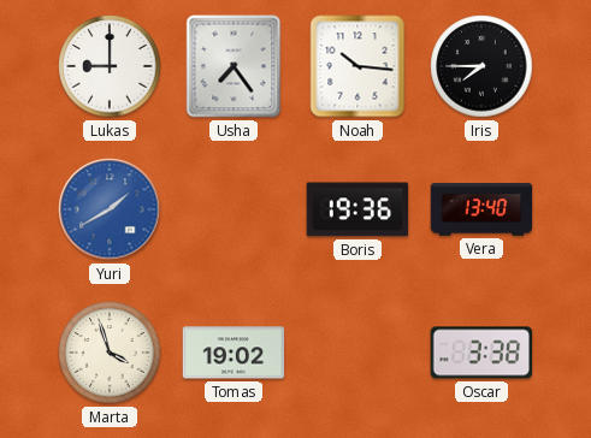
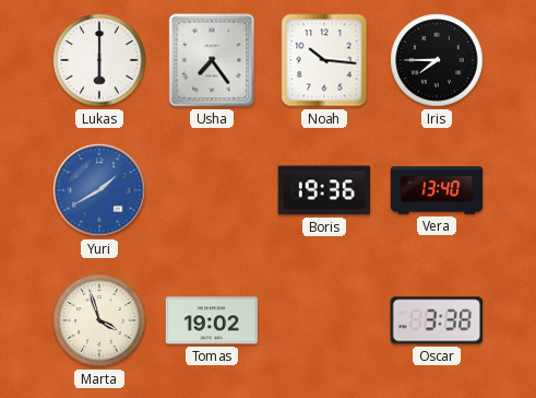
Lukas: 9:00 -> 6:00
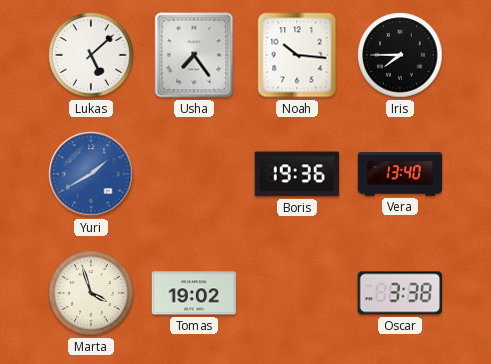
Lukas: 6:00 -> 5:08
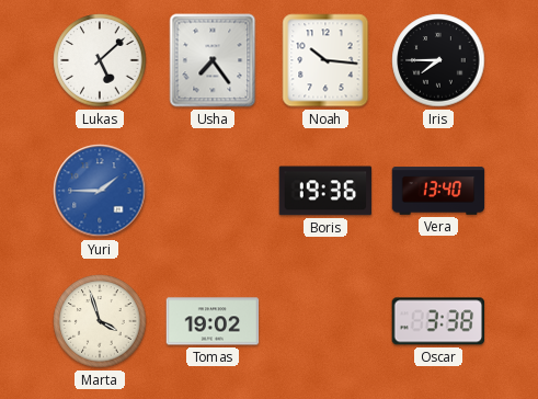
Yuri: 1:40 -> 1:45
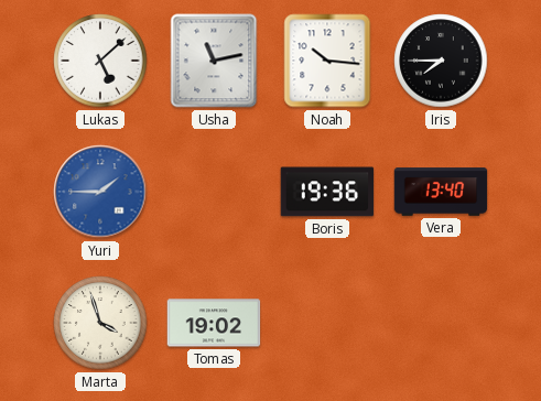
Usha: 7:24 -> 11:13
Oscar: 3:38 -> none
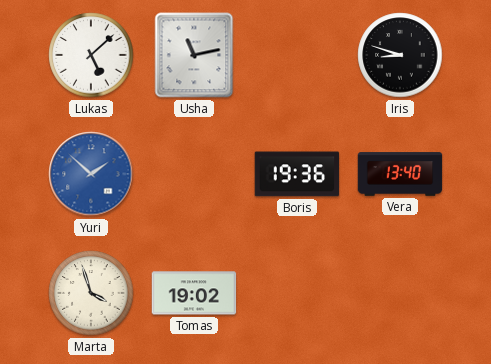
Noah: 10:16 -> none
Iris: 7:45 -> 8:48
Yuri: 1:45 -> 1:52
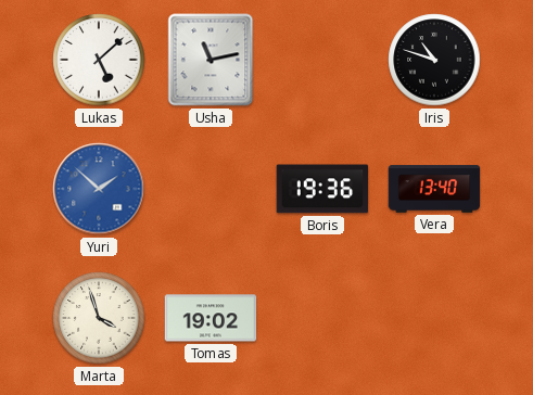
Iris: 8:48 -> 10:48
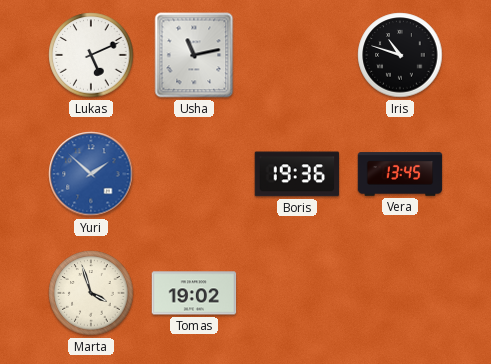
Lukas: 5:08 -> 5:11
Vera: 13:40 -> 13:45
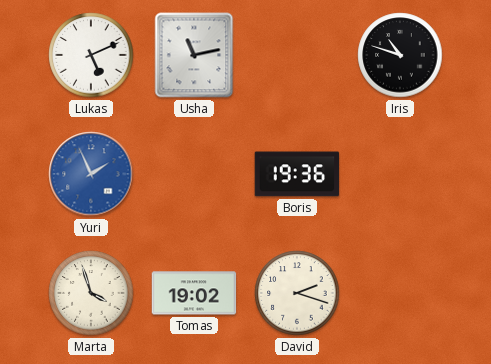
Yuri: 1:52 -> 1:56
Vera: 13:45 -> none
David: none -> 2:18
